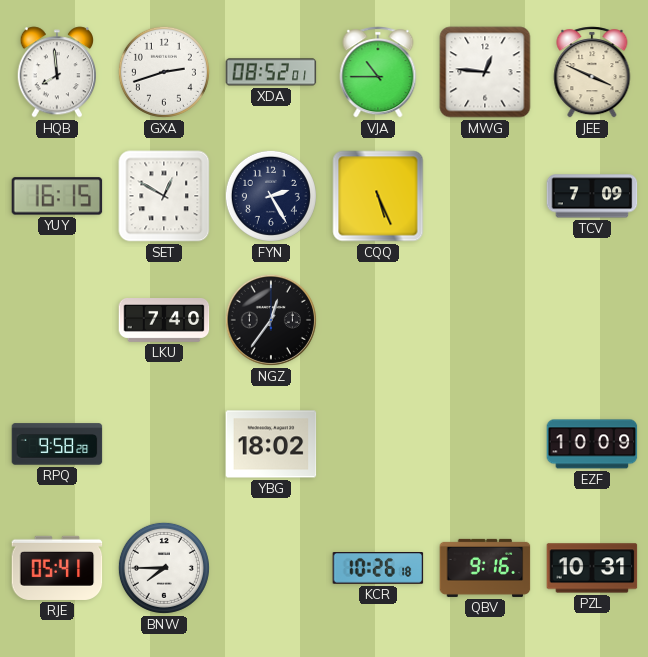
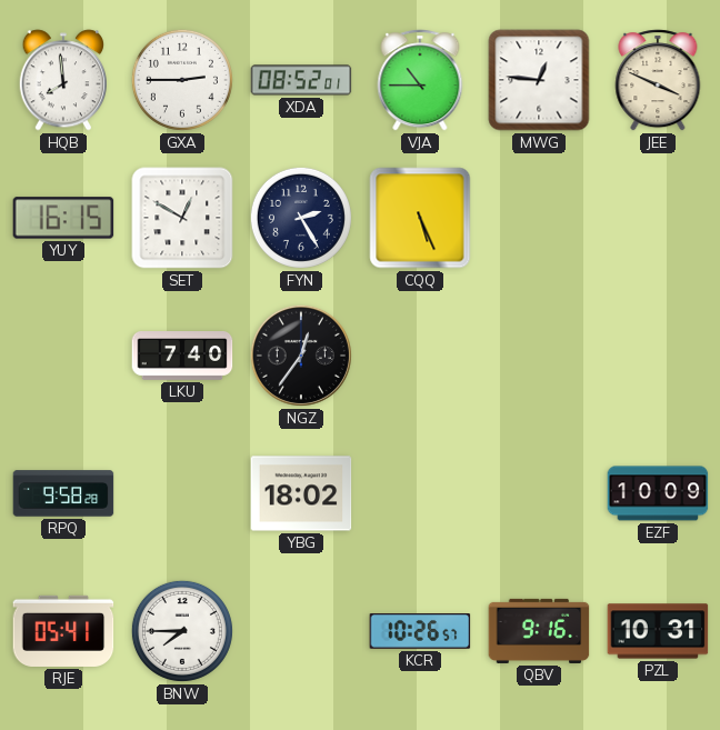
GXA: 2:42 -> 2:45
TCV: 7:09 -> none
KCR: 10:26:18 -> 10:26:57
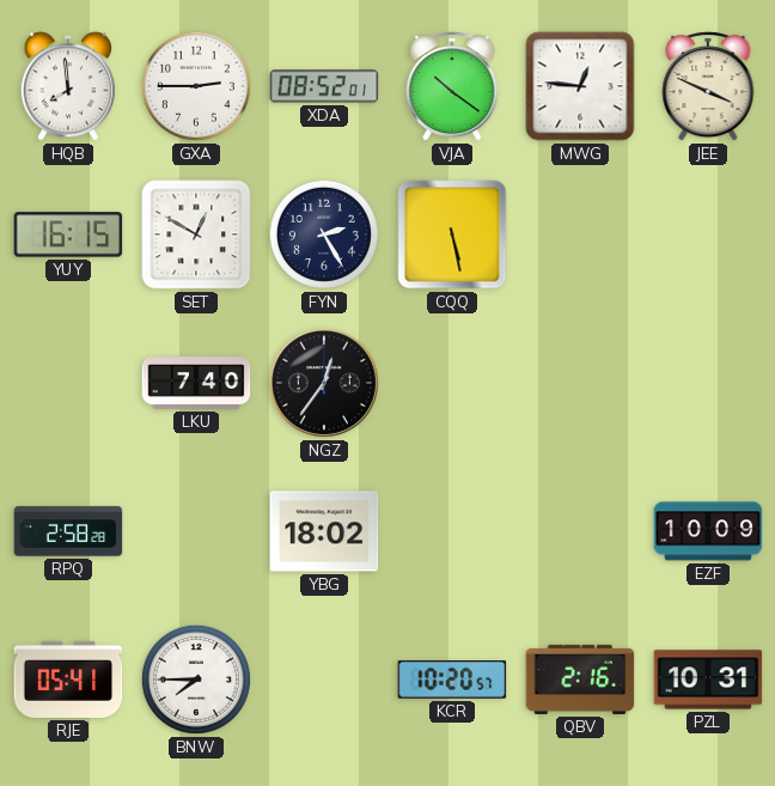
VJA: 10:45 -> 10:21
CQQ: 5:26 -> 5:28
RPQ: 9:58 -> 2:58
KCR: 10:26 -> 10:20
QBV: 9:16 -> 2:16
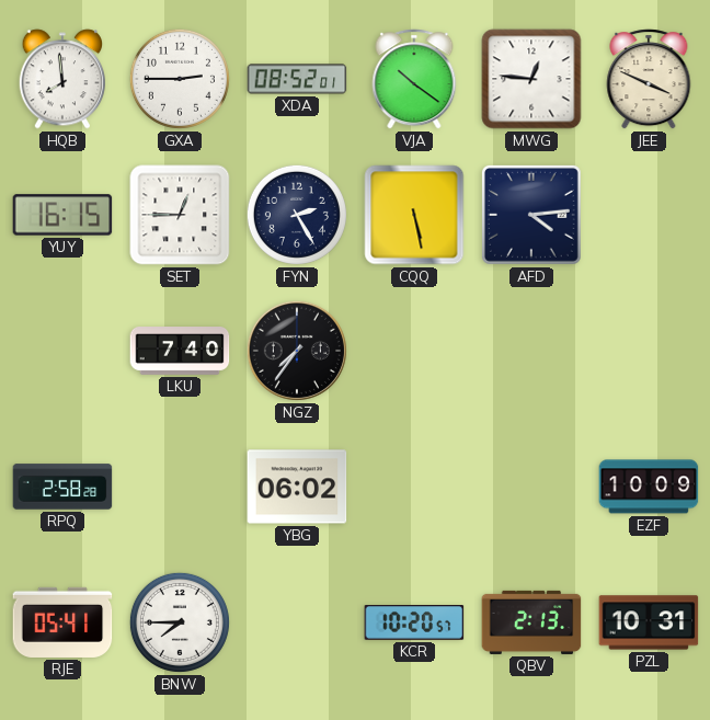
SET: 12:50 -> 12:45
AFD: none -> 4:14
NGZ: 12:36 -> 7:36
YBG: 18:02 -> 06:02
QBV: 2:16 -> 2:13
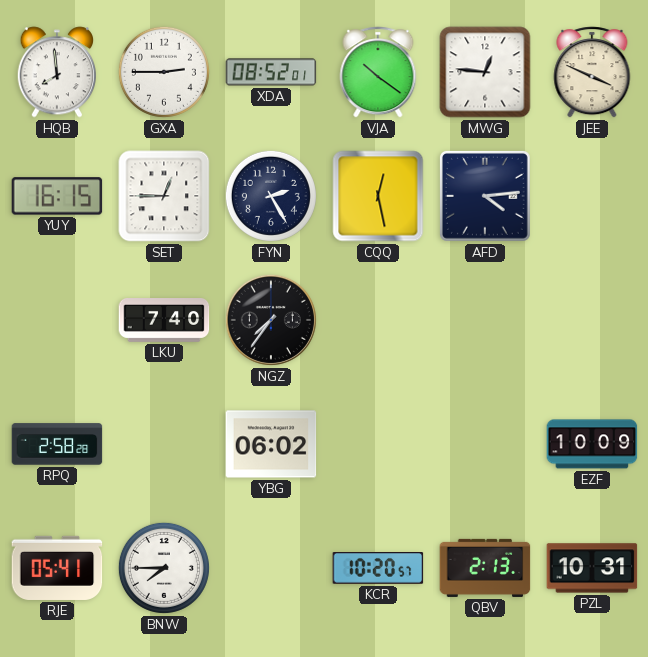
CQQ: 5:28 -> 12:28
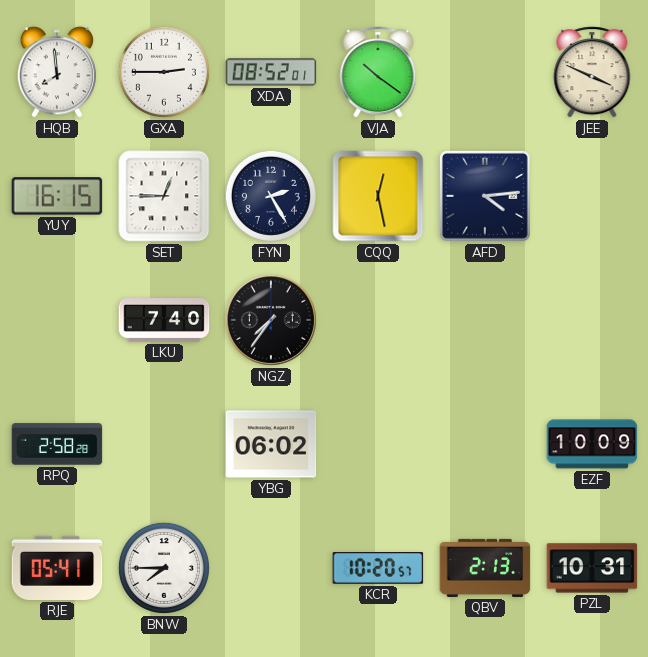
MWG: 12:46 -> none
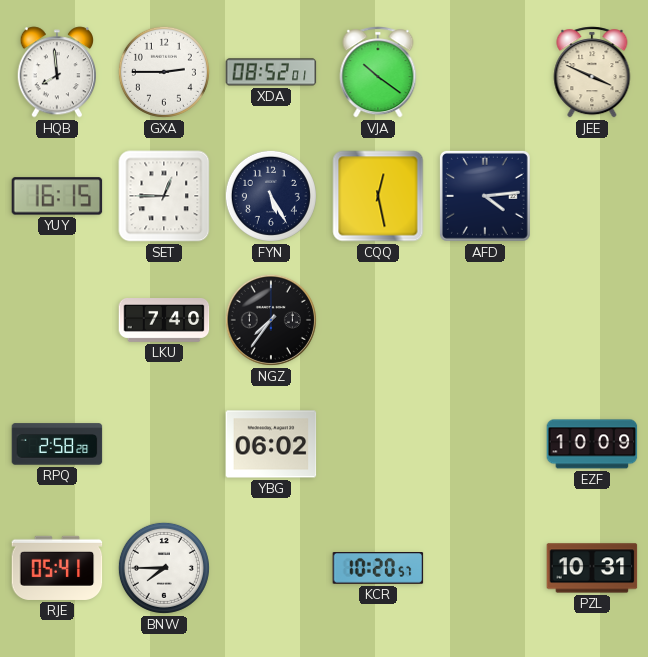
FYN: 2:25 -> 5:25
QBV: 2:13 -> none
